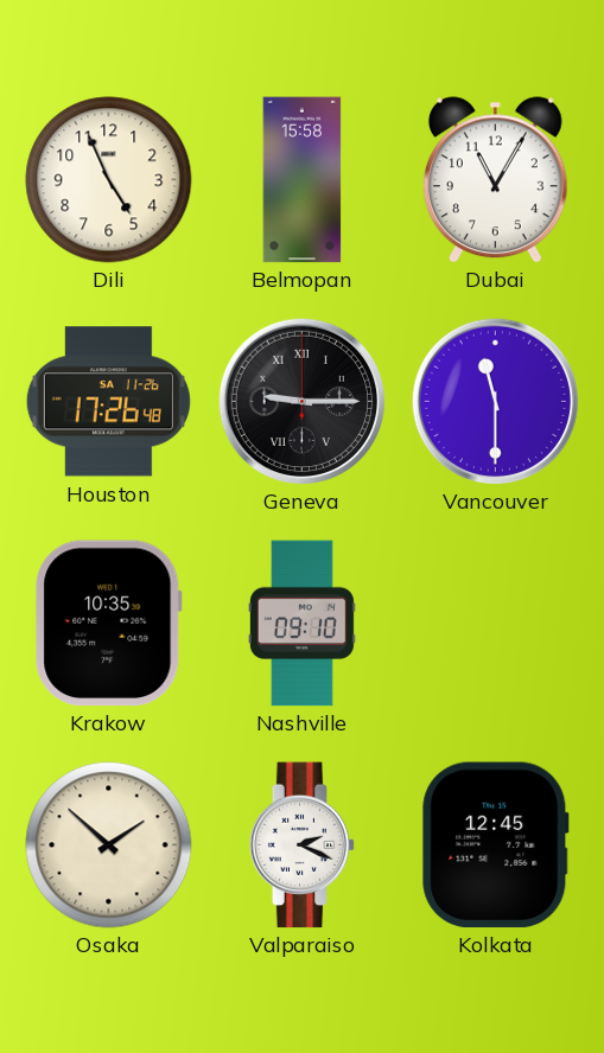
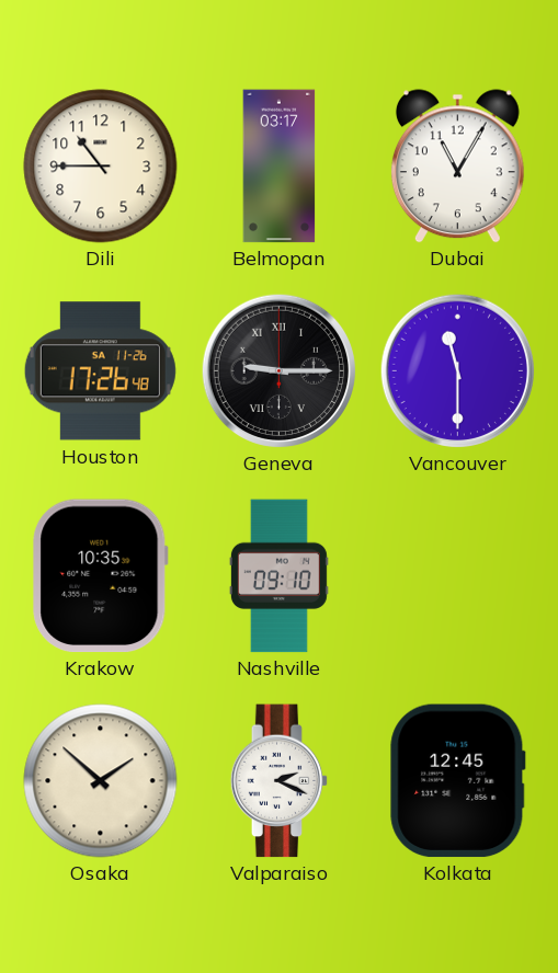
Dili: 4:56 -> 10:45
Belmopan: 15:58 -> 03:17
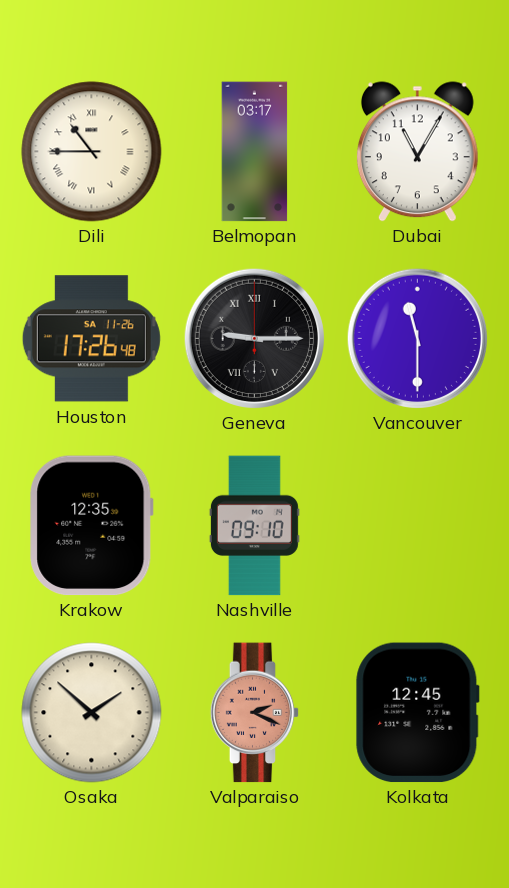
Dili numerals: Arabic -> Roman
Krakow: 10:35 -> 12:35
Valparaiso dial: white -> salmon
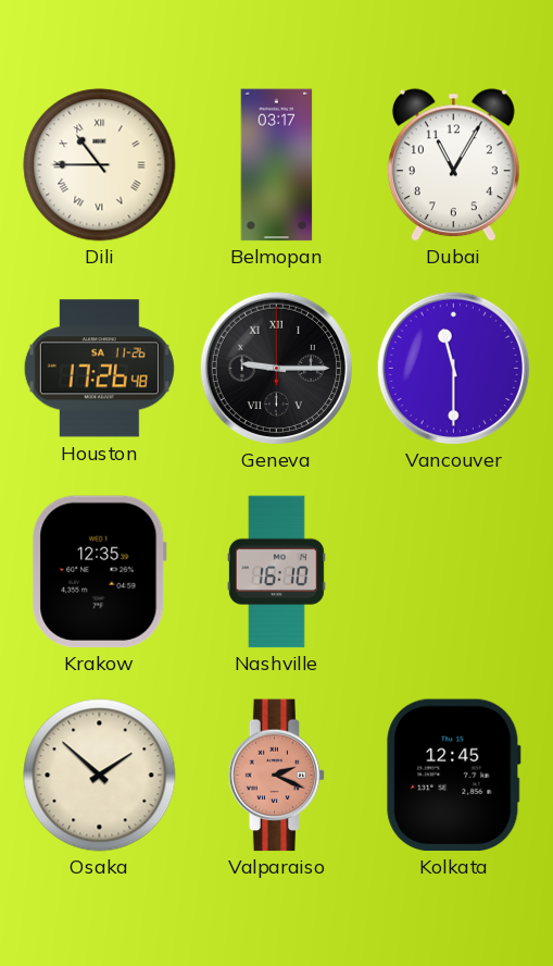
Nashville: 09:10 -> 16:10
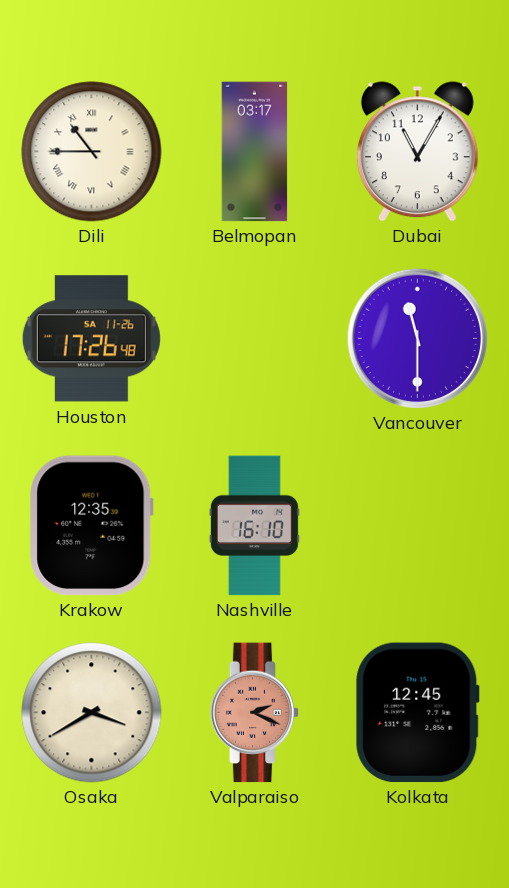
Geneva: 9:15 -> none
Osaka: 1:52 -> 3:40
